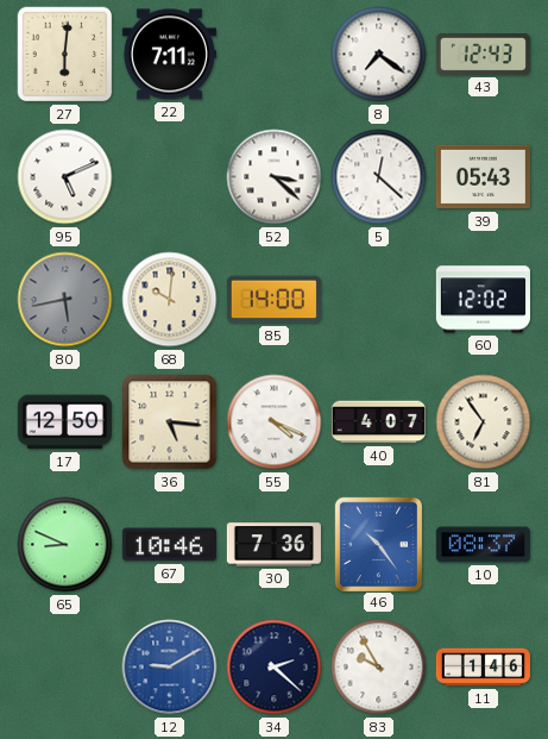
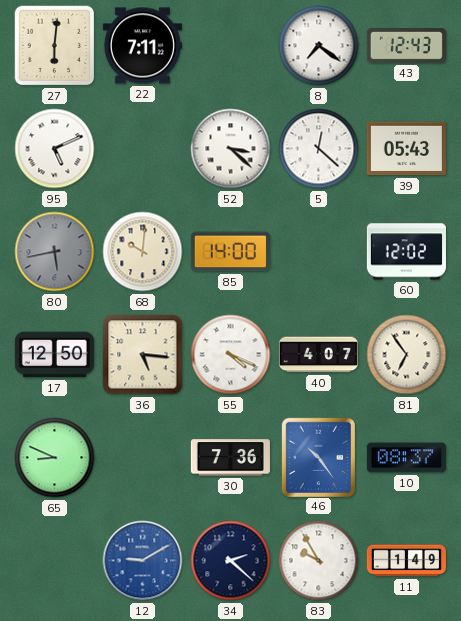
67: 10:46 -> none
11: 1:46 -> 1:49
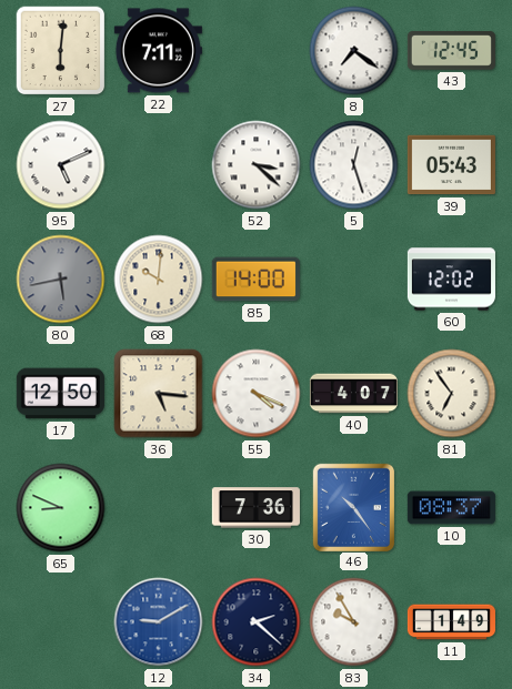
43: 12:43 -> 12:45
5: 12:22 -> 12:27
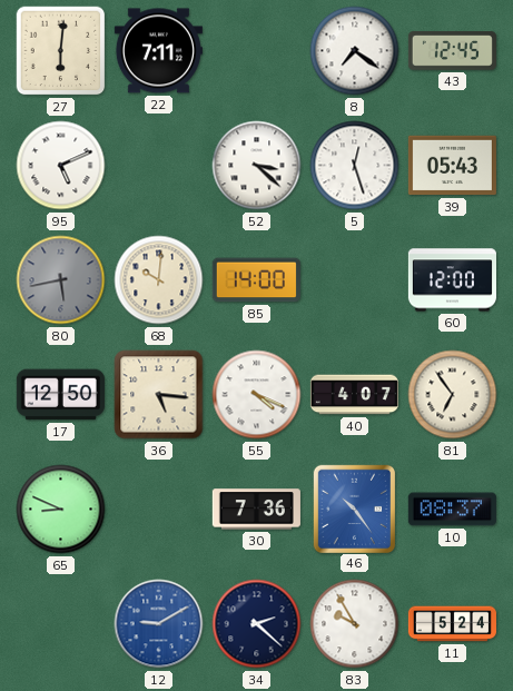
60: 12:02 -> 12:00
11: 1:49 -> 5:24
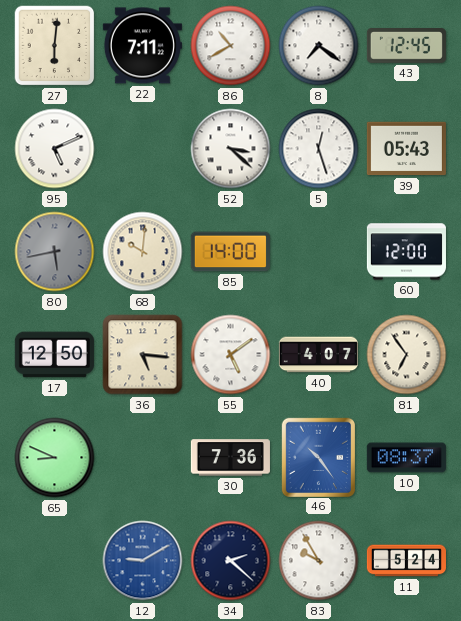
86: none -> 10:40
55: 4:19 -> 5:09
